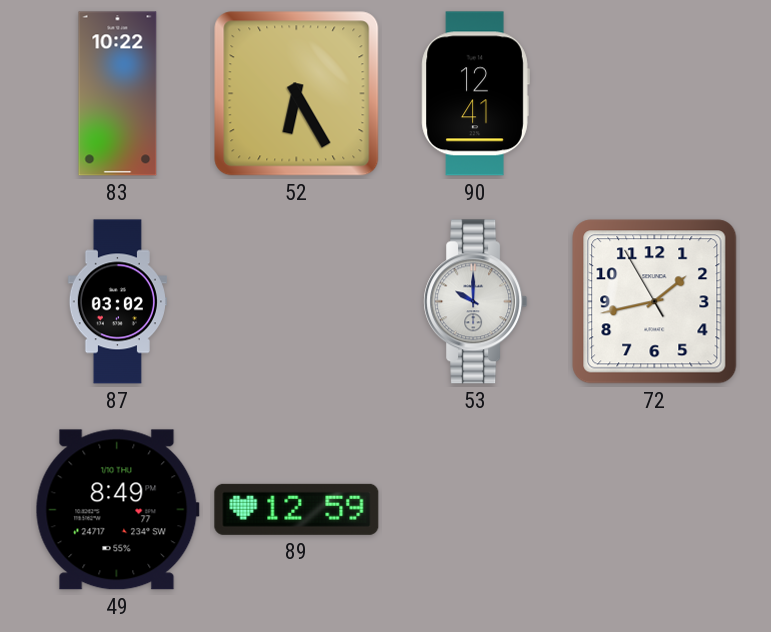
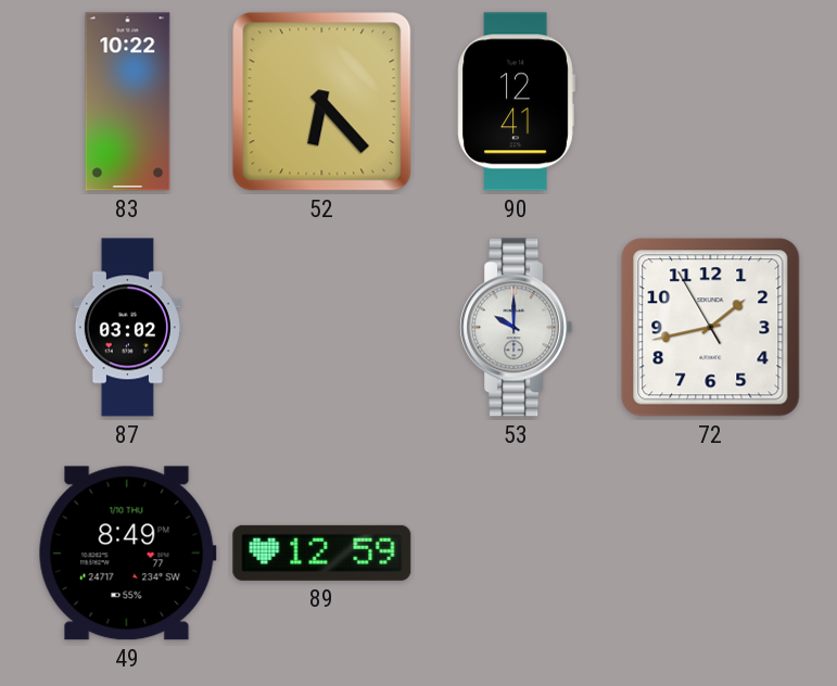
52: 6:25 -> 6:23
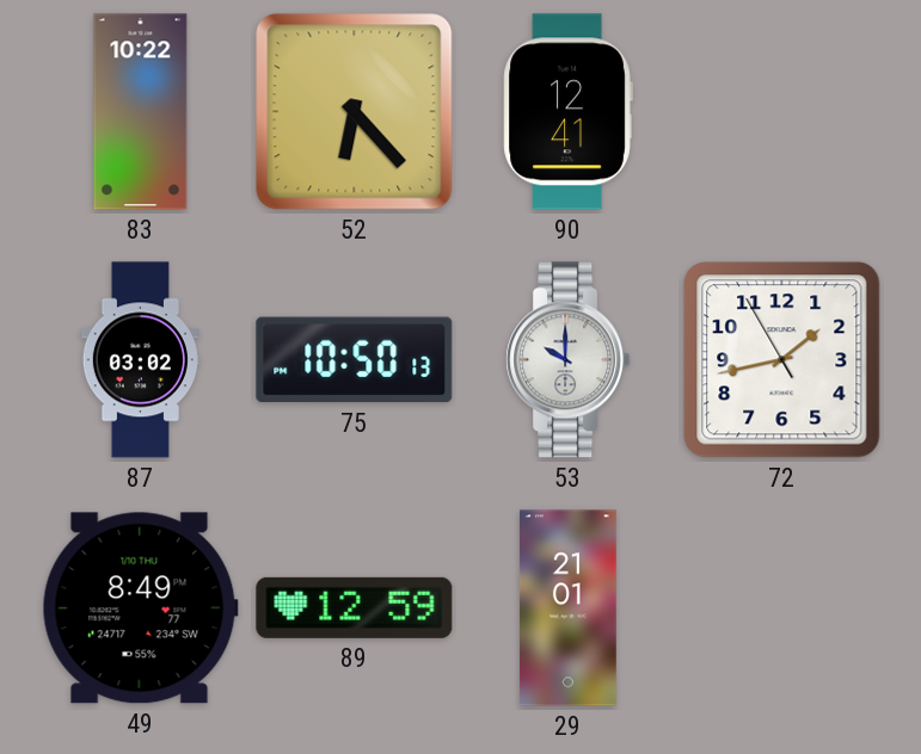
75: none -> 10:50
29: none -> 21:01
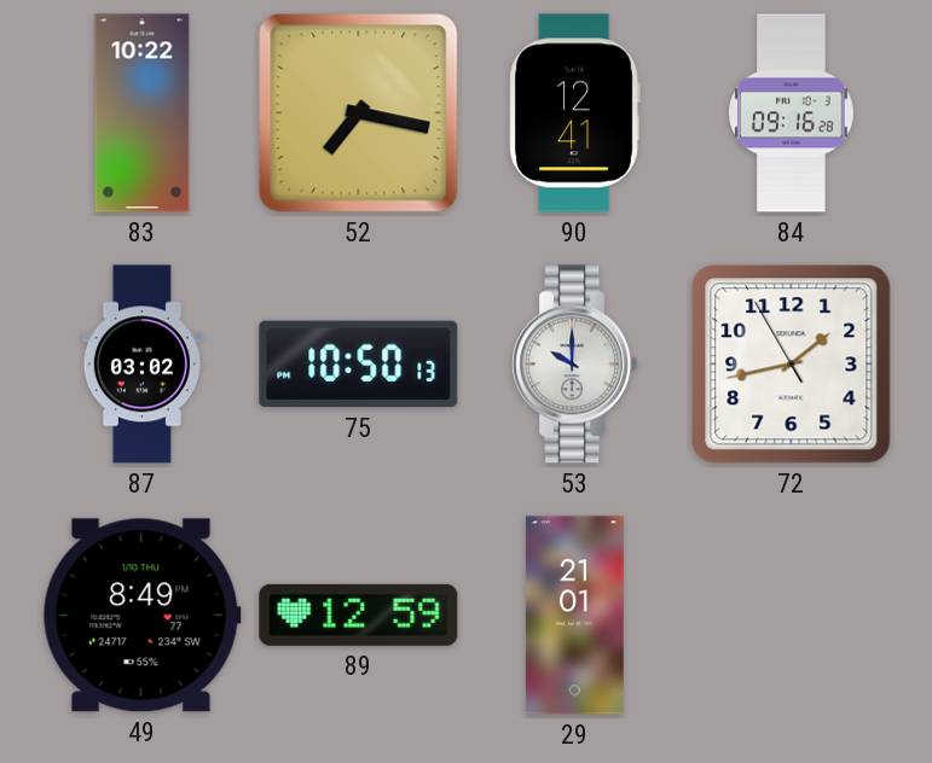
52: 6:23 -> 7:17
84: none -> 09:16
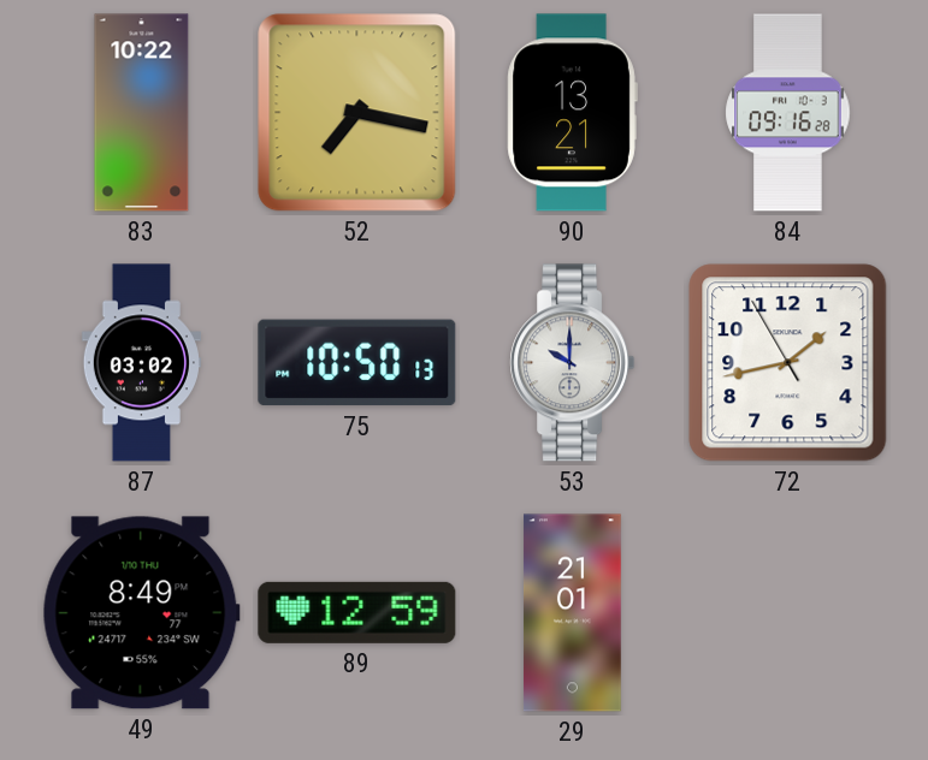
90: 12:41 -> 13:21
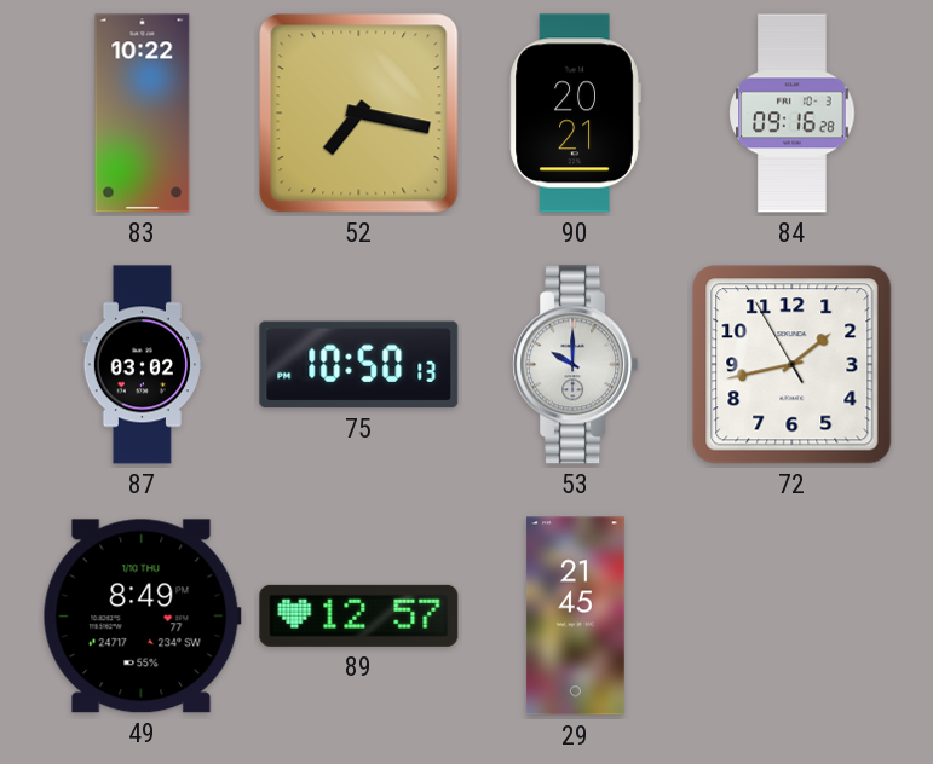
90: 13:21 -> 20:21
89: 12:59 -> 12:57
29: 21:01 -> 21:45
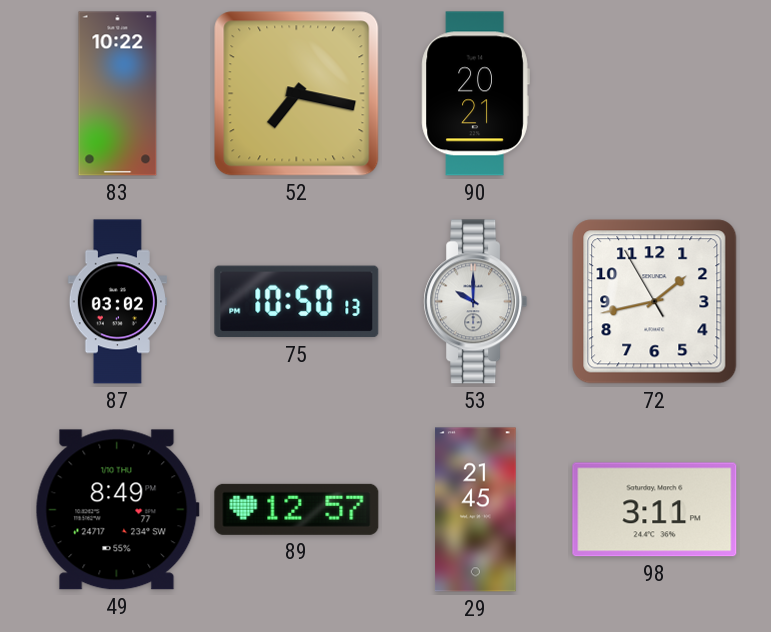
84: 09:16 -> none
98: none -> 3:11
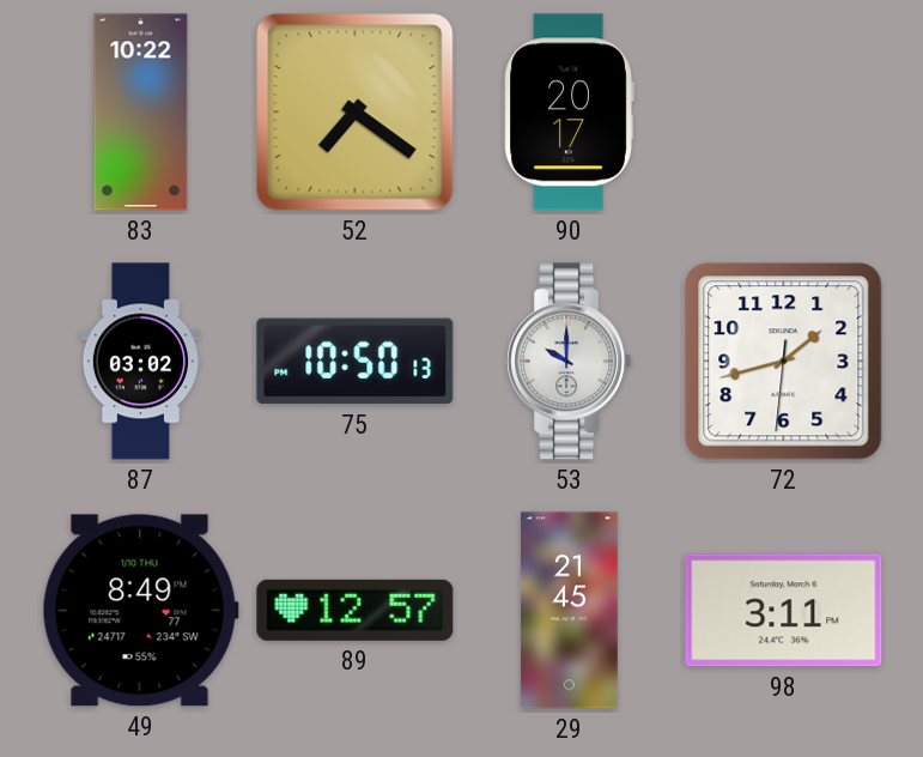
52: 7:17 -> 7:21
90: 20:21 -> 20:17
72: 1:42:55 -> 1:42:31
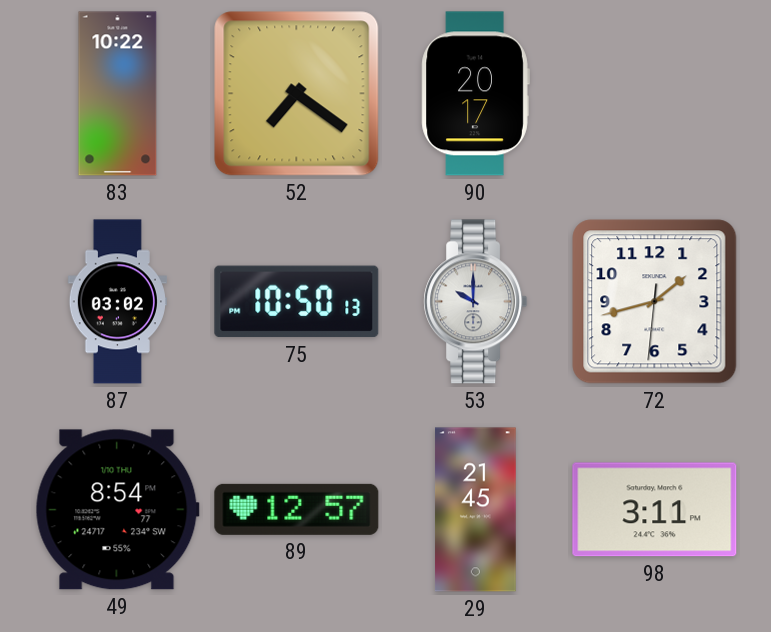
49: 8:49 -> 8:54
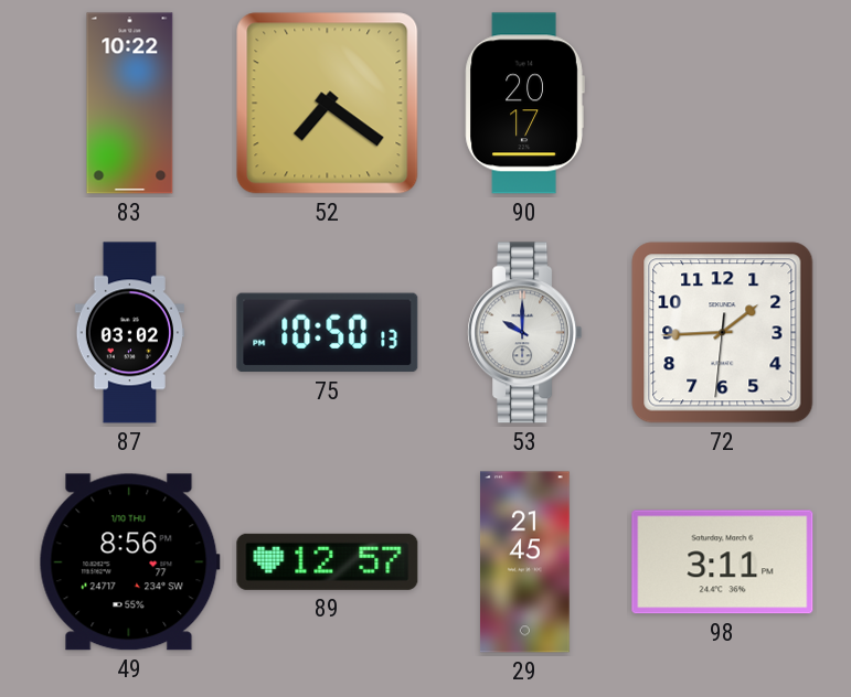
72: 1:42 -> 1:44
49: 8:54 -> 8:56
